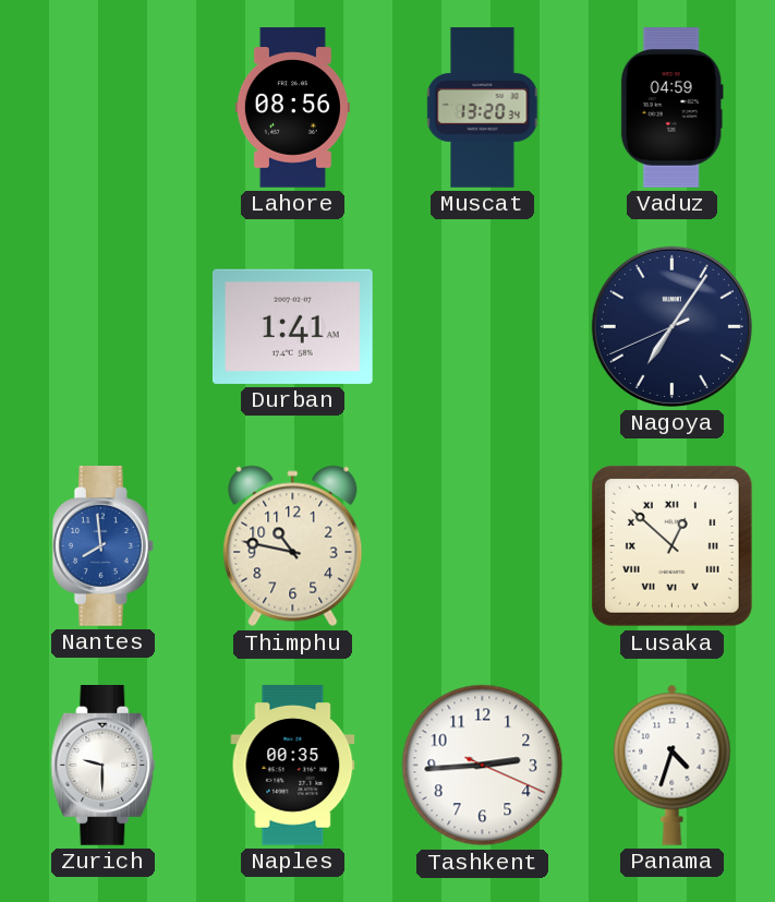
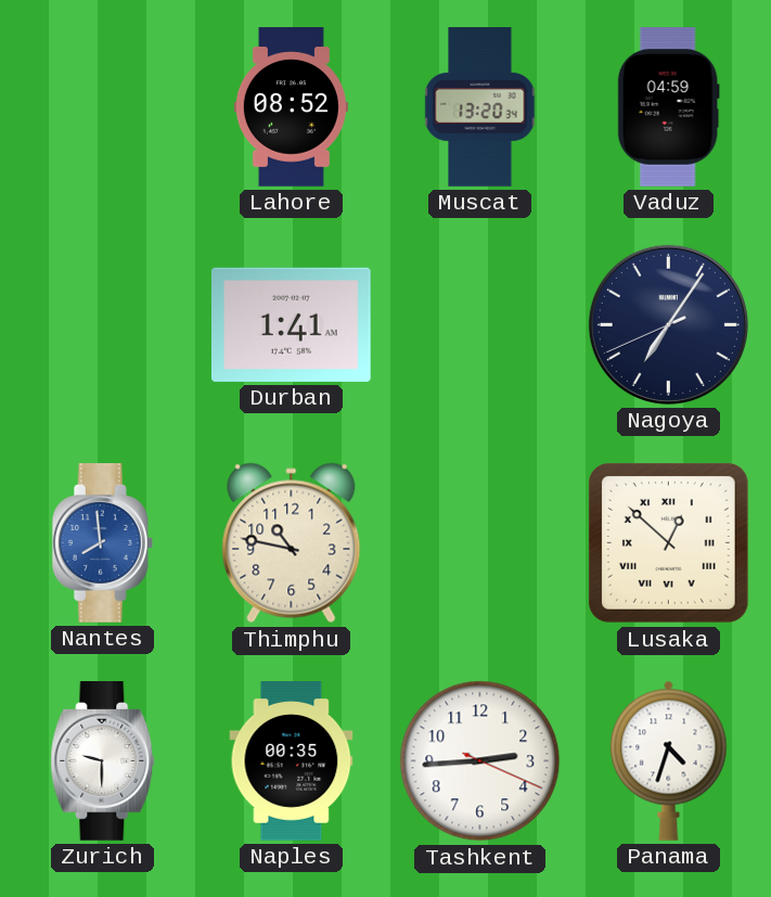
Lahore: 08:56 -> 08:52
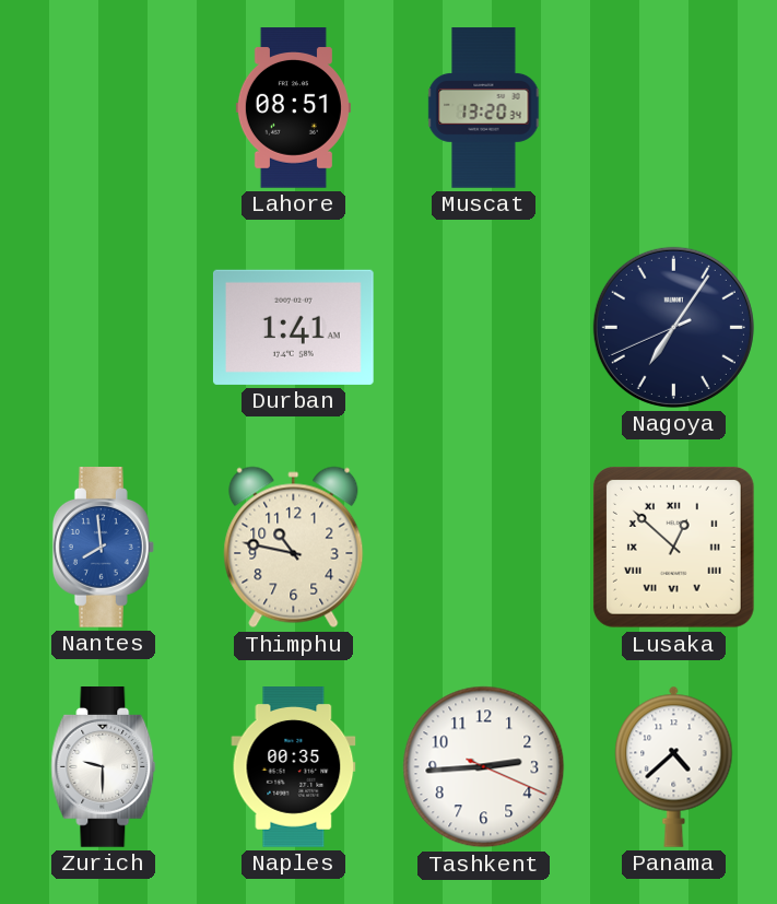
Lahore: 08:52 -> 08:51
Vaduz: 04:59 -> none
Panama: 4:33 -> 4:38
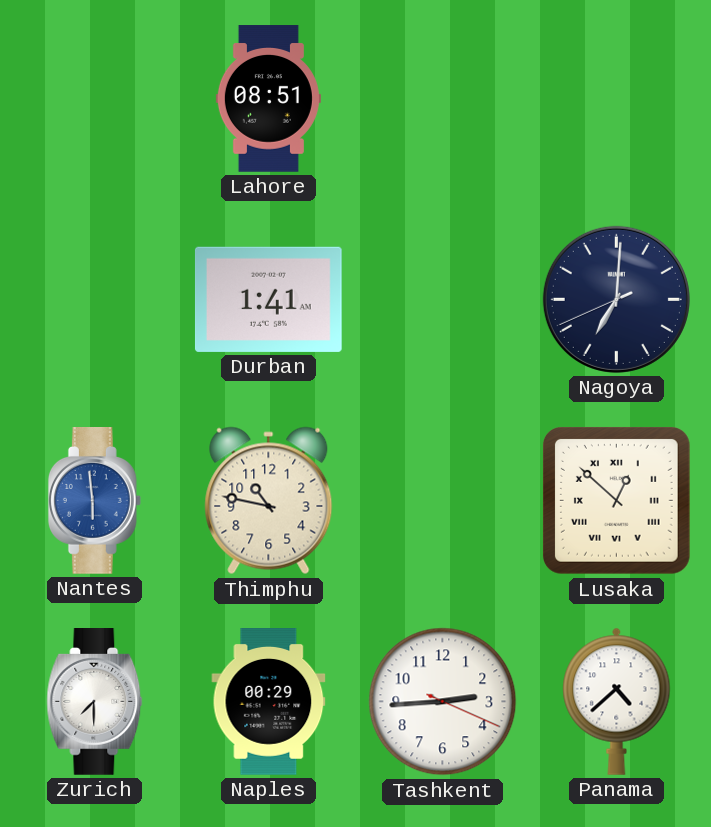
Muscat: 13:20 -> none
Nagoya: 7:05 -> 7:00
Nantes: 7:59 -> 5:59
Zurich: 9:30 -> 7:30
Naples: 00:35 -> 00:29
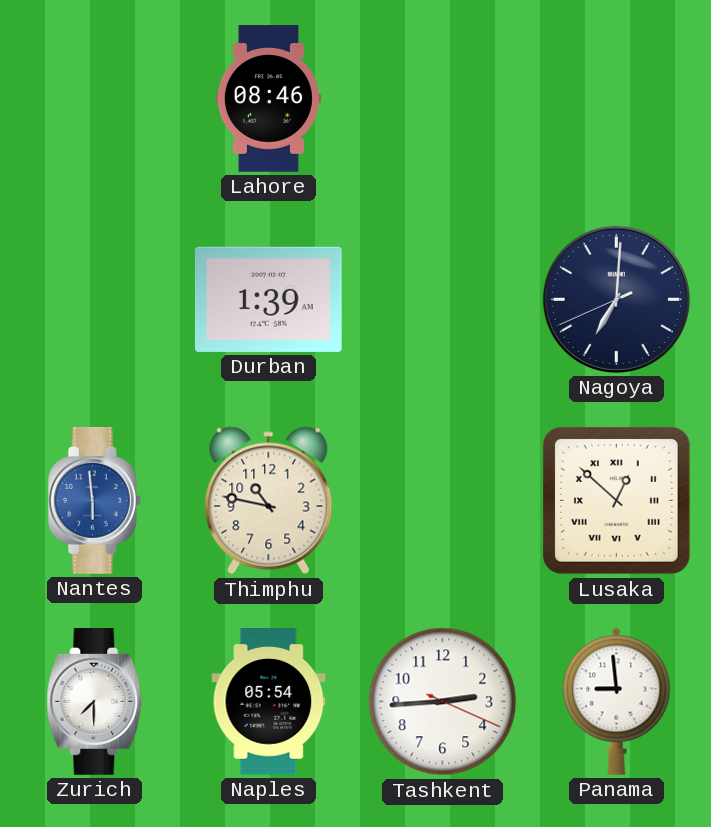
Lahore: 08:51 -> 08:46
Durban: 1:41 -> 1:39
Naples: 00:29 -> 05:54
Panama: 4:38 -> 8:59
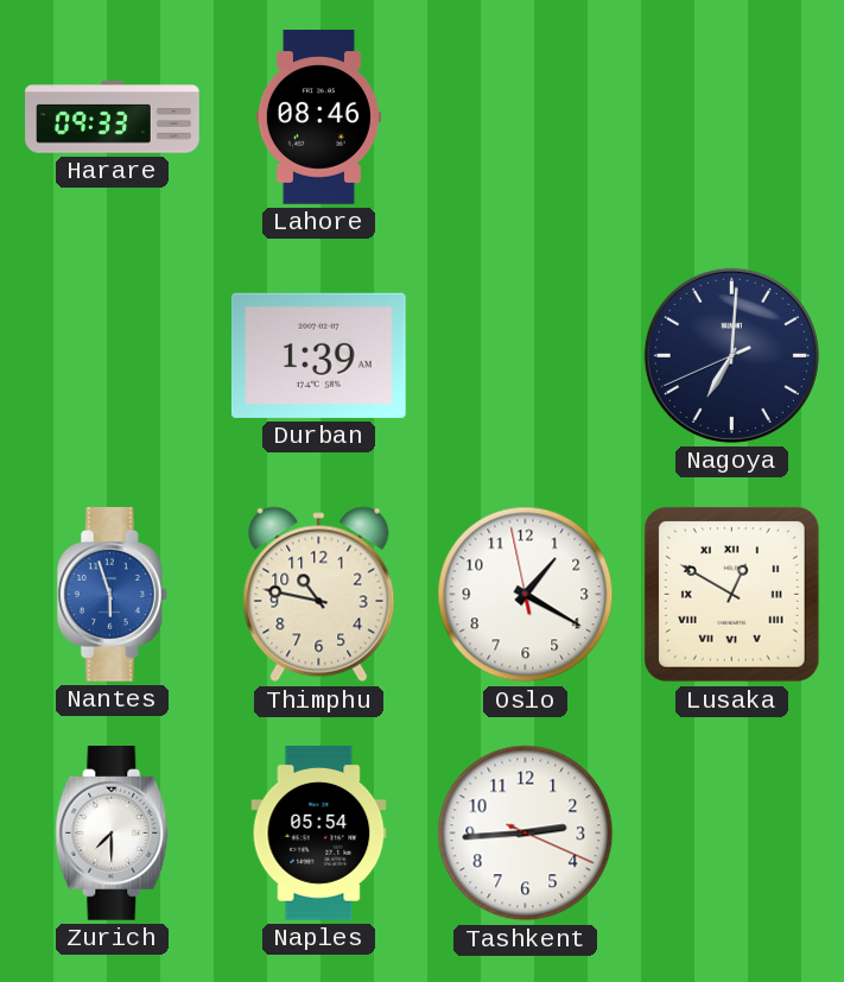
Harare: none -> 09:33
Nantes: 5:59 -> 5:57
Oslo: none -> 1:19
Lusaka: 12:52 -> 12:50
Panama: 8:59 -> none
